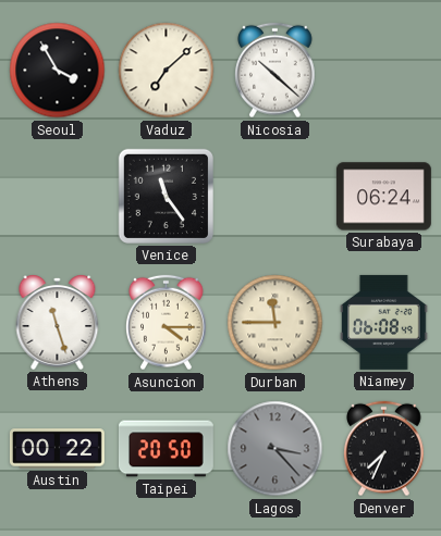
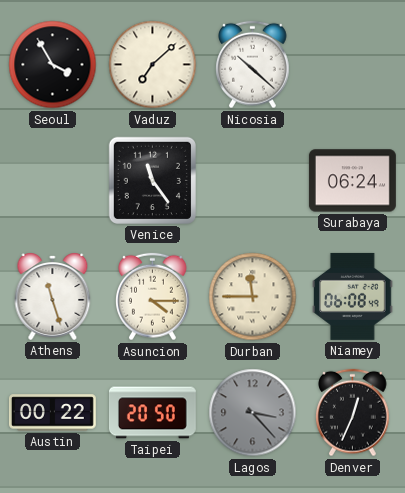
Denver: 7:34 -> 12:34
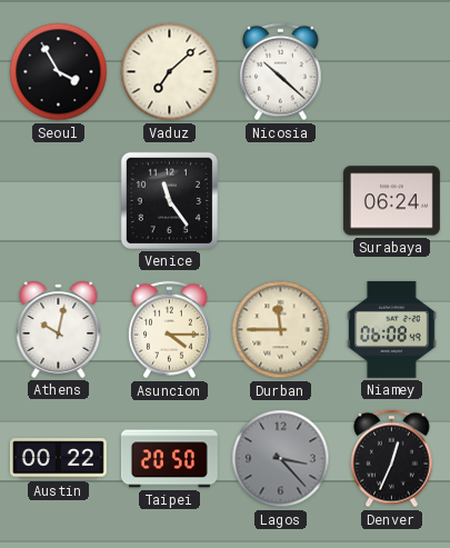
Athens: 11:27 -> 10:02
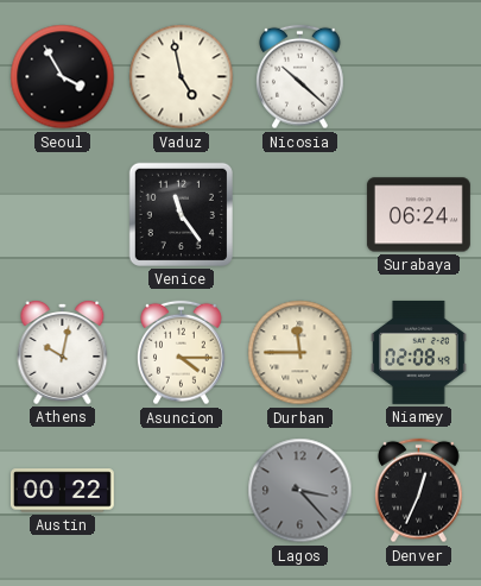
Vaduz: 7:08 -> 4:58
Niamey: 06:08 -> 02:08
Taipei: 20:50 -> none
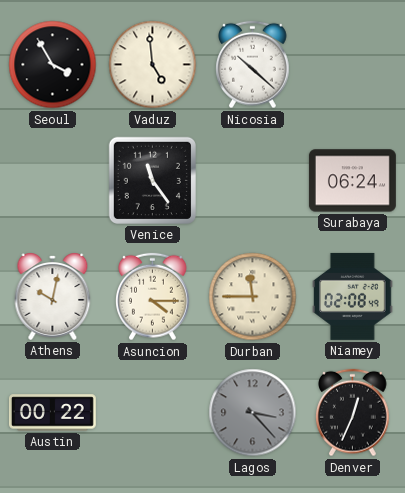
Vaduz: 4:58 -> 4:59
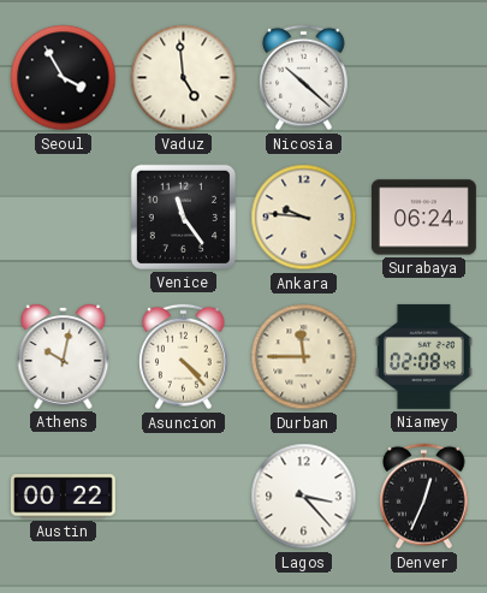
Ankara: none -> 9:46
Asuncion: 4:15 -> 4:23
Lagos dial: grey -> white
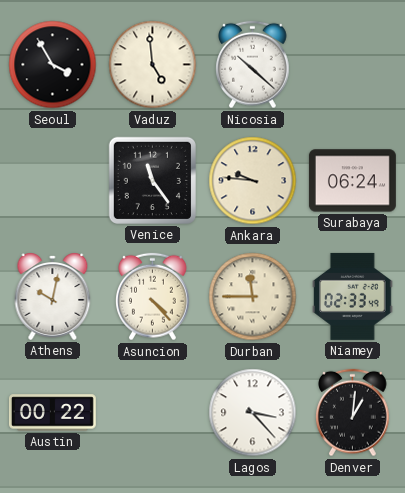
Niamey: 02:08 -> 02:33
Denver: 12:34 -> 1:01
